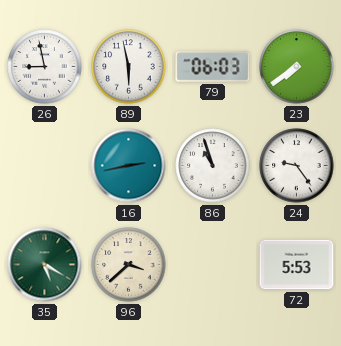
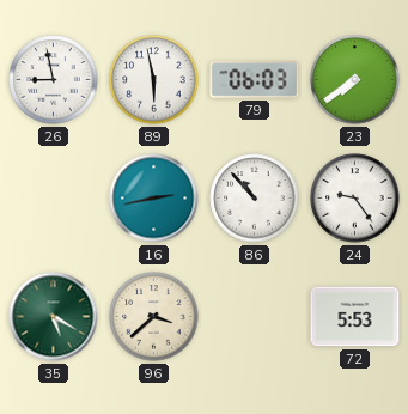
86: 10:57 -> 10:53
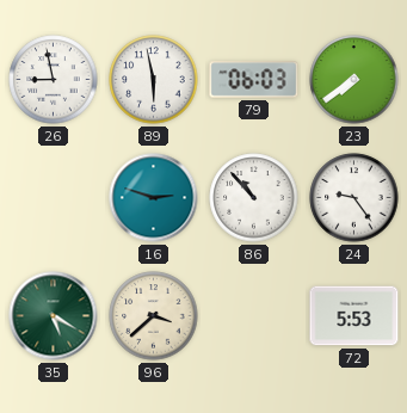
16: 2:43 -> 2:48
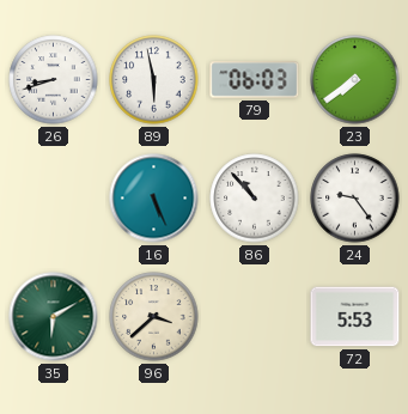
26: 8:58 -> 8:42
16: 2:48 -> 5:26
35: 5:20 -> 6:10
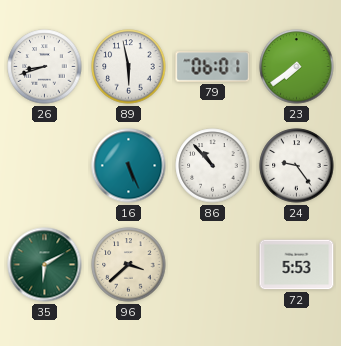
79: 06:03 -> 06:01
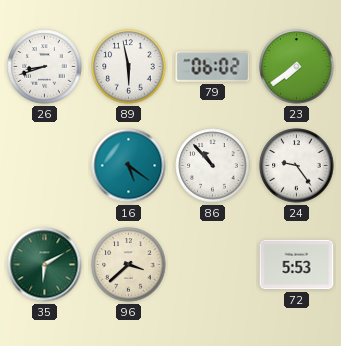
79: 06:01 -> 06:02
16: 5:26 -> 5:21
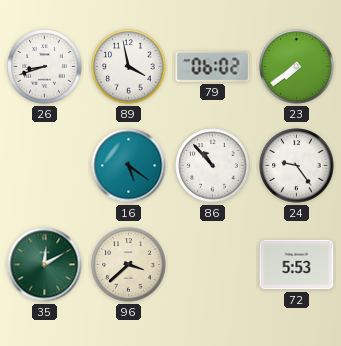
89: 5:58 -> 3:58
35: 6:10 -> 12:10
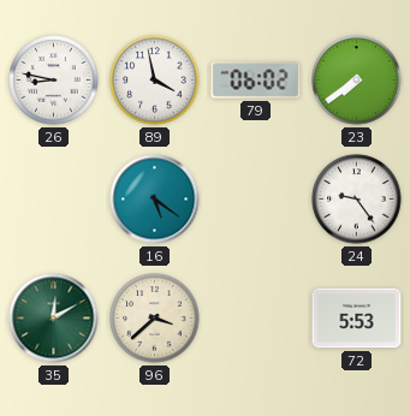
26: 8:42 -> 8:47
86: 10:53 -> none
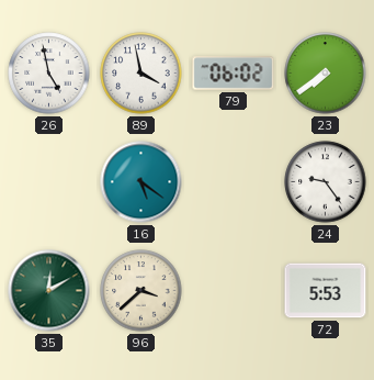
26: 8:47 -> 4:58
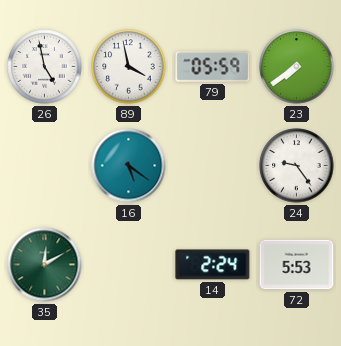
79: 06:02 -> 05:59
96: 3:38 -> none
14: none -> 2:24
